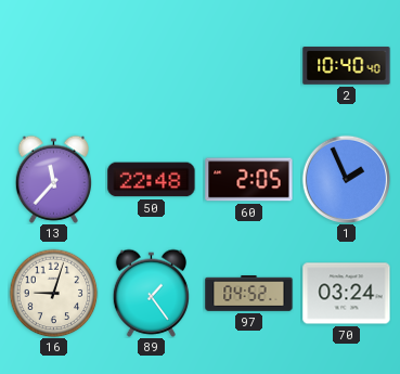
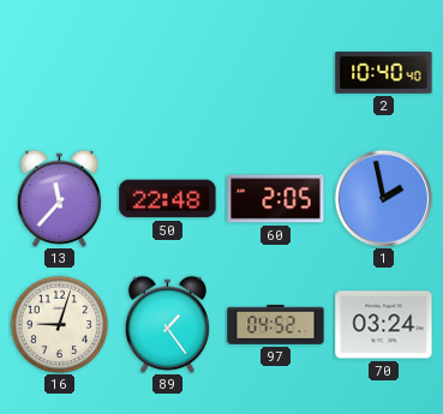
1: 1:56 -> 1:58
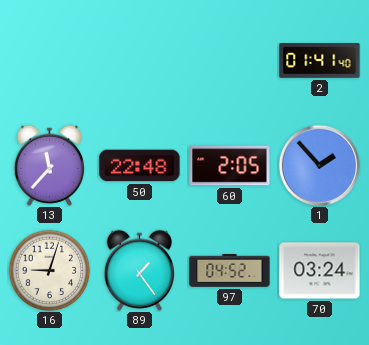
2: 10:40 -> 01:41
1: 1:58 -> 1:53
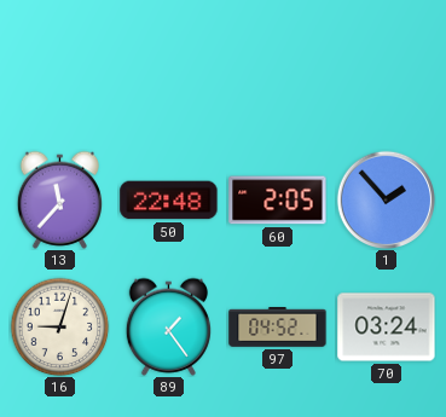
2: 01:41 -> none
